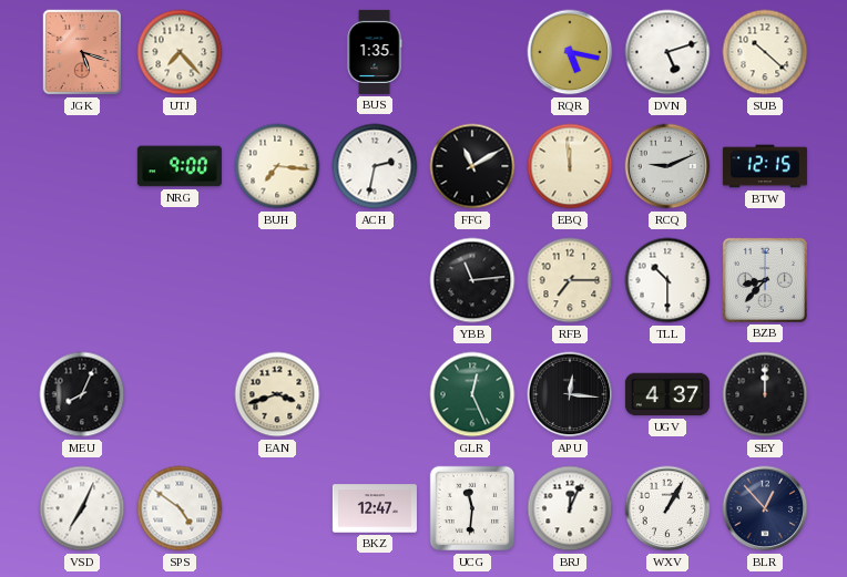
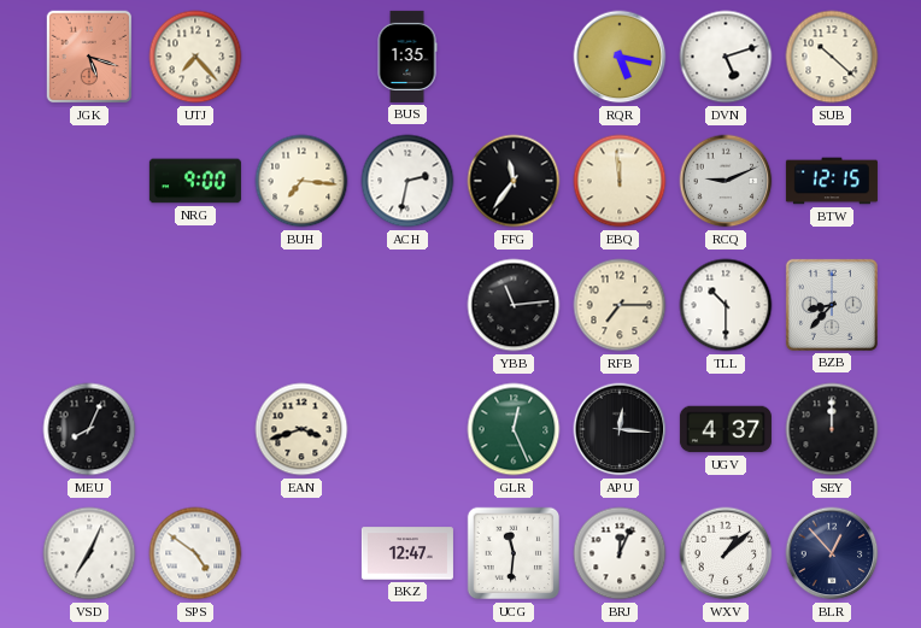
FFG: 11:10 -> 11:36
WXV: 1:05 -> 1:08
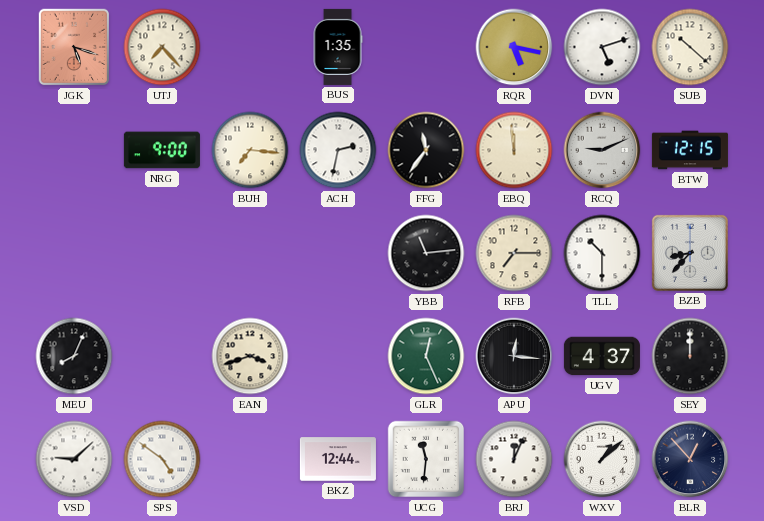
VSD: 7:04 -> 9:08
BKZ: 12:47 -> 12:44
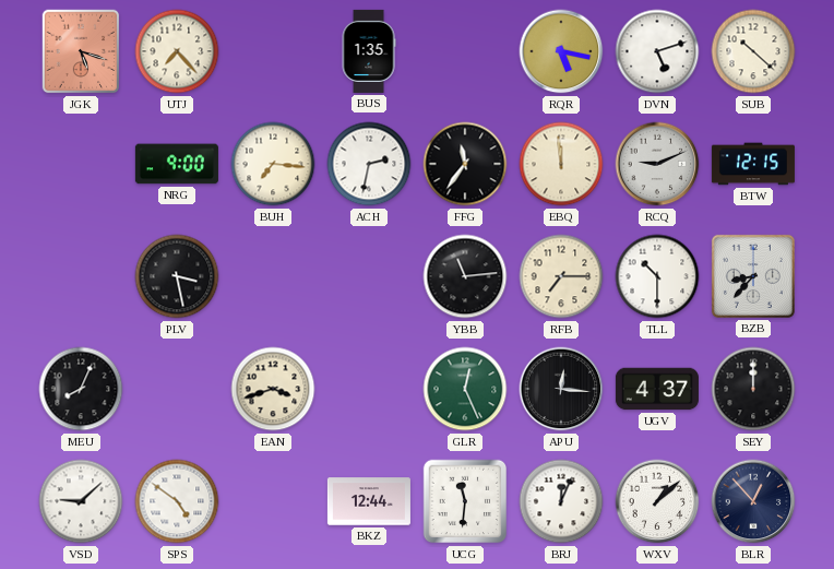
PLV: none -> 3:28
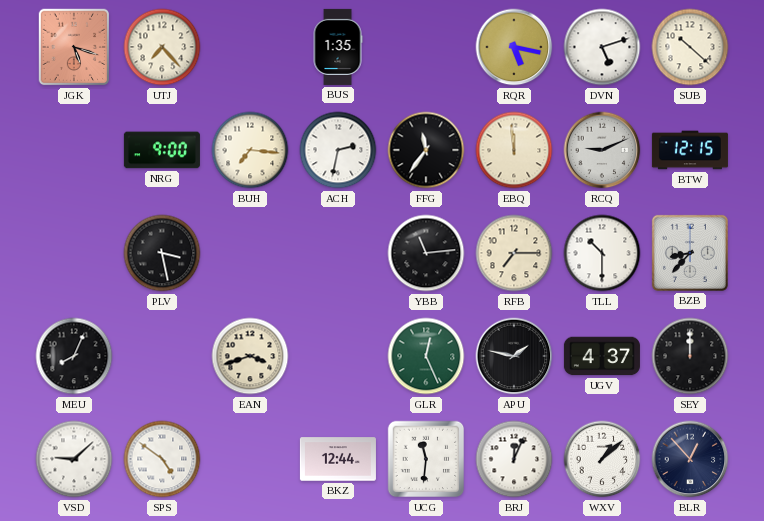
APU: 12:16 -> 1:47
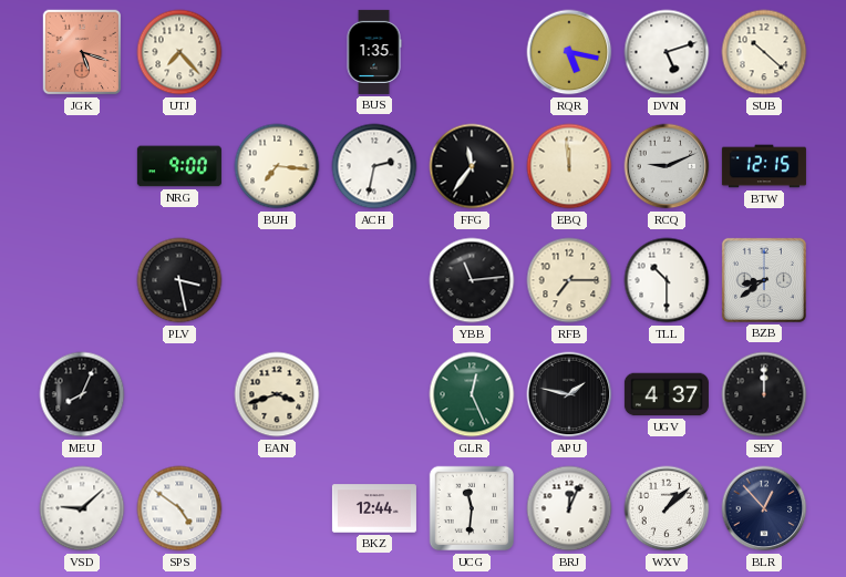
BZB: 8:37 -> 8:39
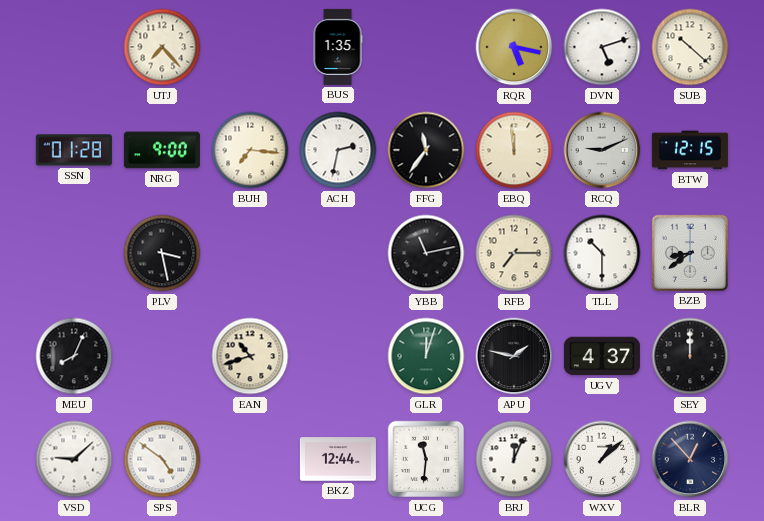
JGK: 5:18 -> none
SSN: none -> 01:28
YBB: 11:14 -> 11:13
EAN: 3:42 -> 10:42
GLR: 12:26 -> 12:03
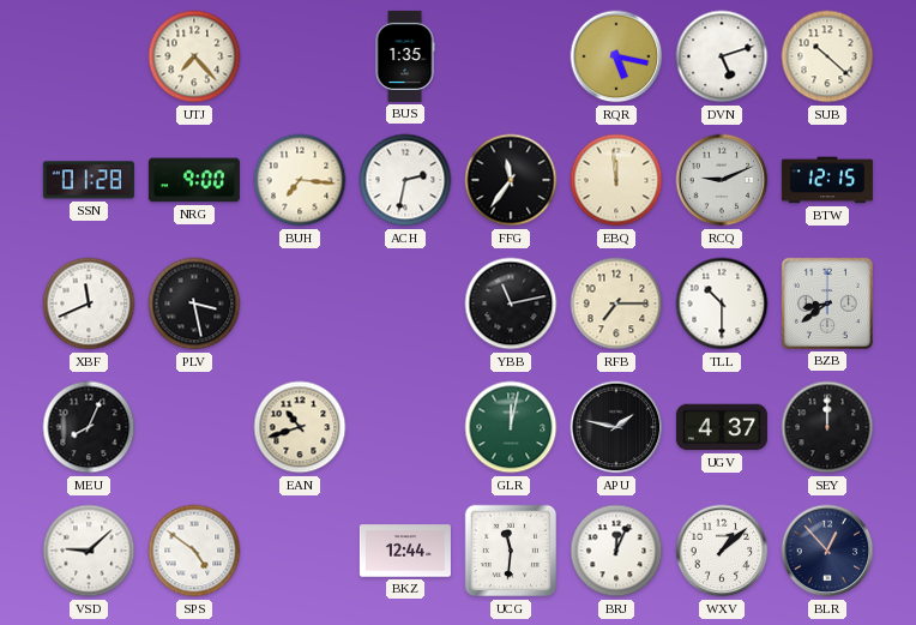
XBF: none -> 11:41
GLR: 12:03 -> 12:02
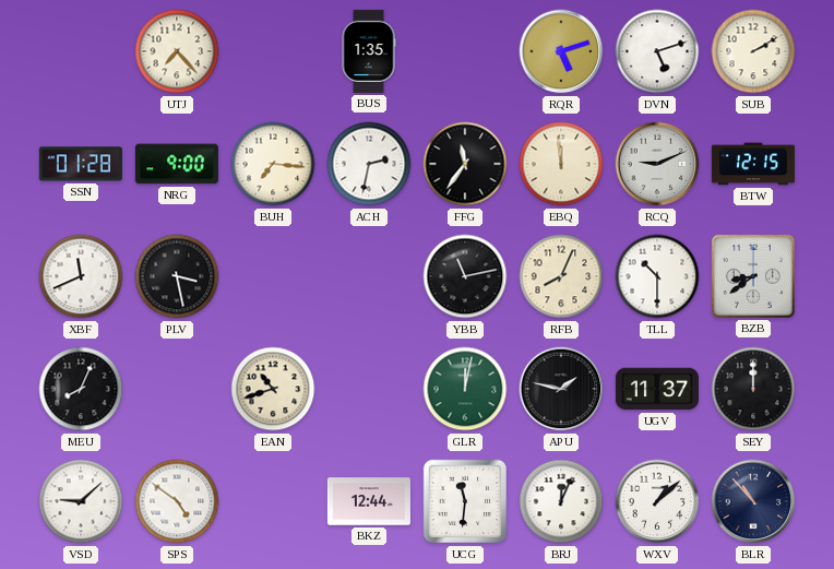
RQR: 5:17 -> 5:12
SUB: 10:22 -> 2:10
RFB: 7:15 -> 8:04
UGV: 4:37 -> 11:37
BLR: 12:53 -> 10:53
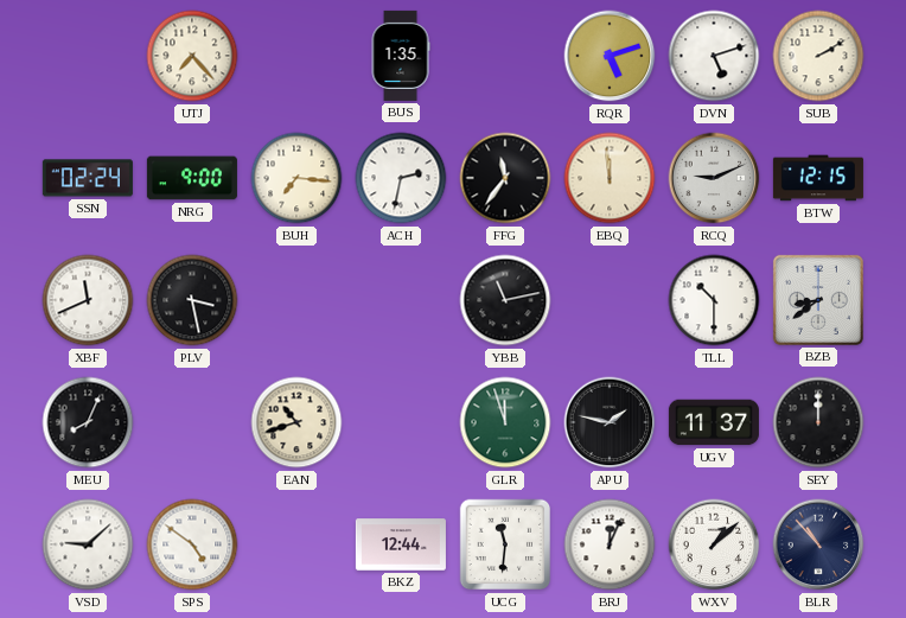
SSN: 01:28 -> 02:24
RFB: 8:04 -> none
GLR: 12:02 -> 11:57
